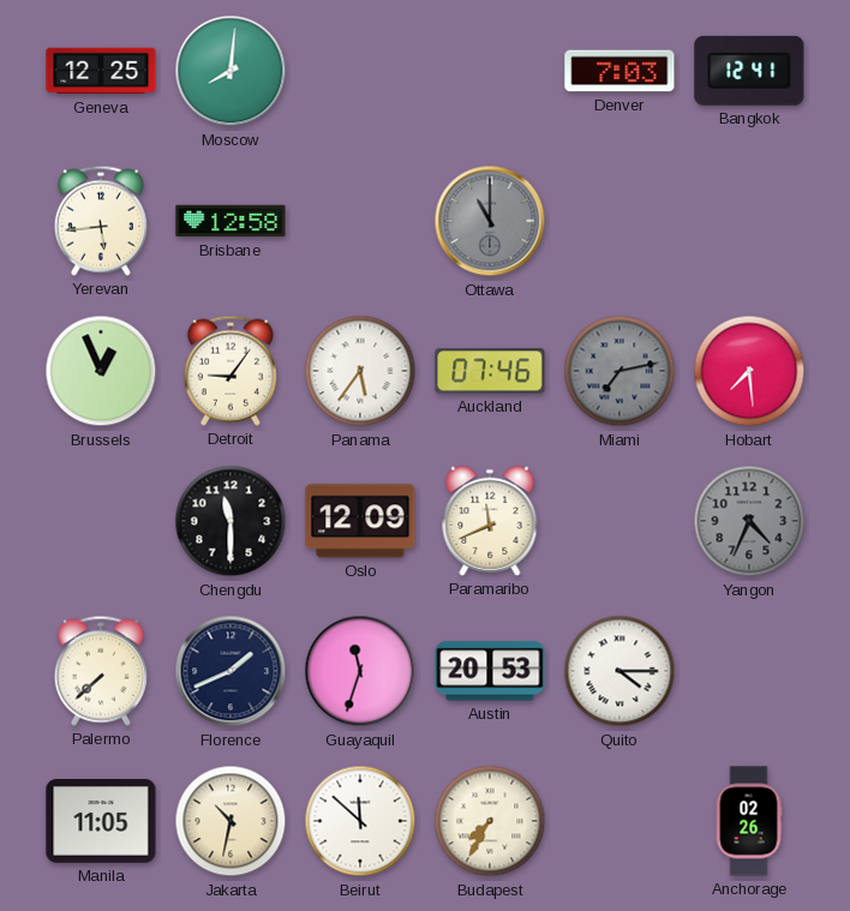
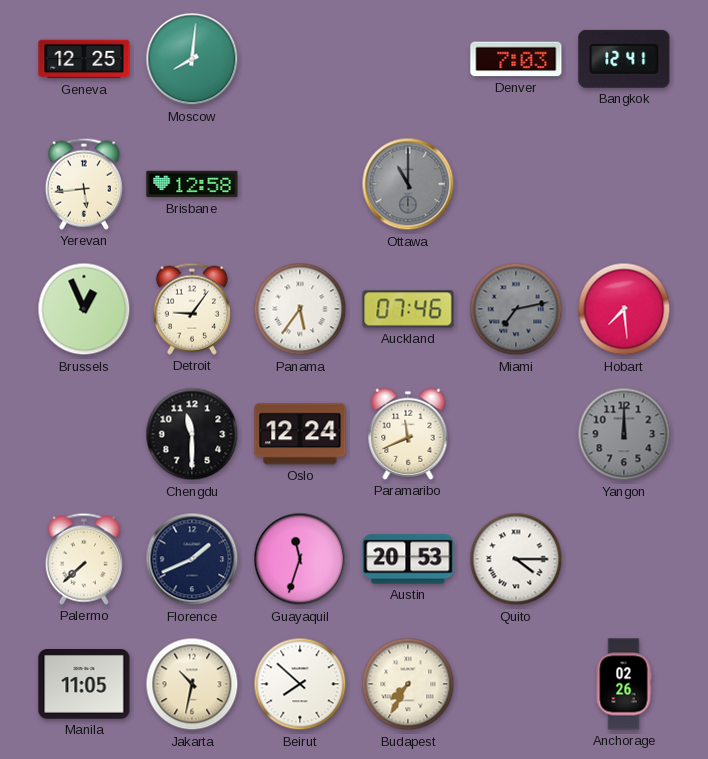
Oslo: 12:09 -> 12:24
Yangon: 4:34 -> 12:00
Beirut: 11:52 -> 7:52
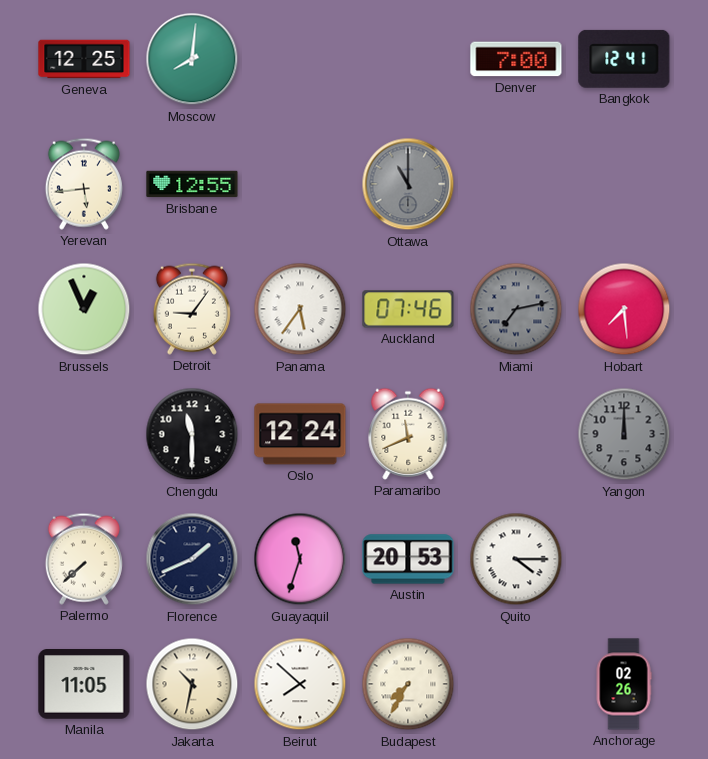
Denver: 7:03 -> 7:00
Brisbane: 12:58 -> 12:55
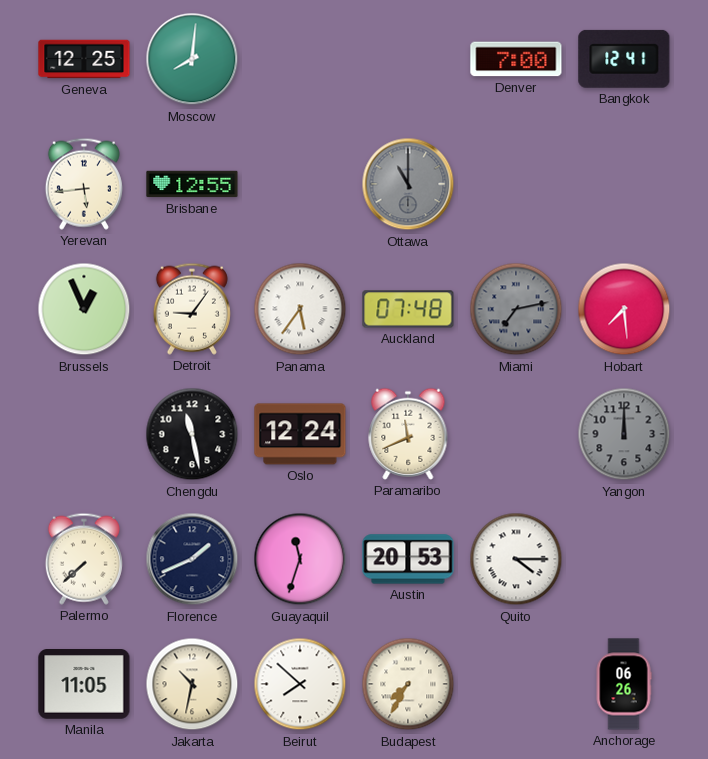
Auckland: 07:46 -> 07:48
Chengdu: 11:30 -> 11:28
Anchorage: 02:26 -> 06:26
